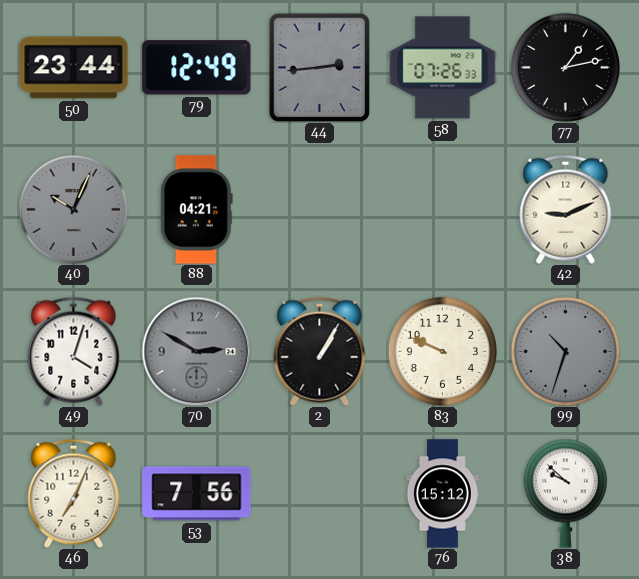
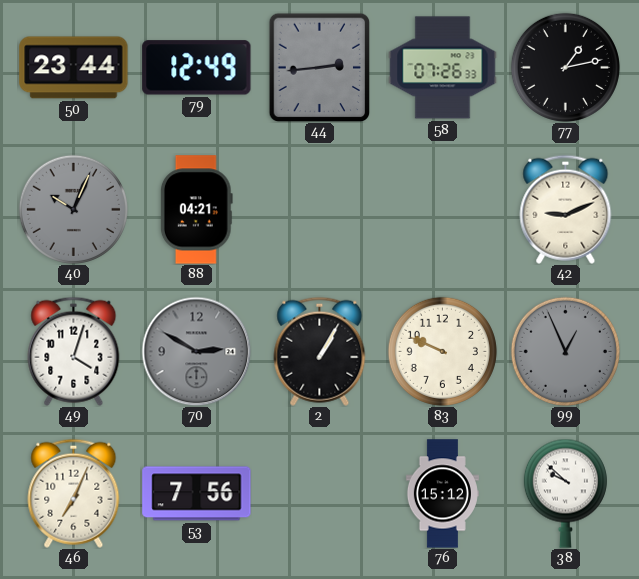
99: 10:33 -> 12:56
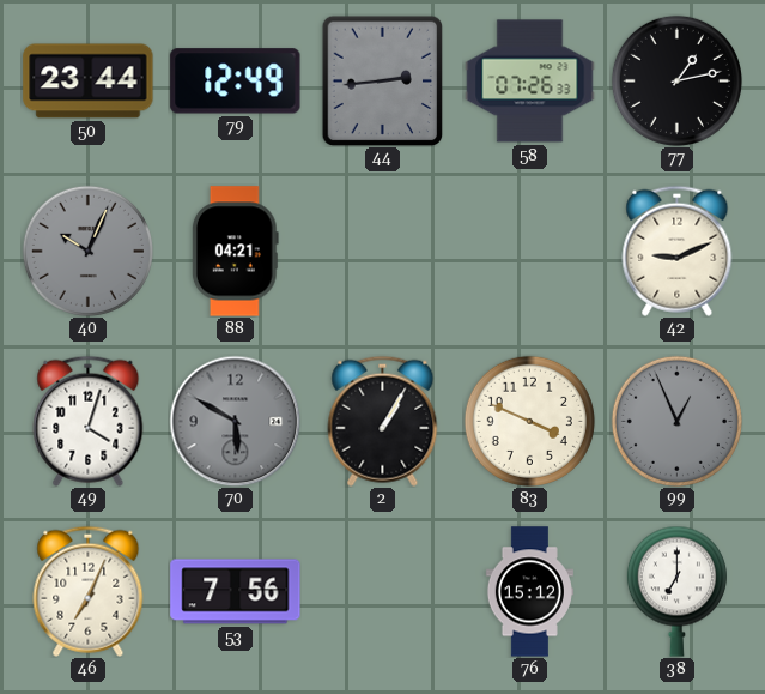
70: 2:50 -> 5:50
83: 9:49 -> 3:49
38: 9:52 -> 7:00
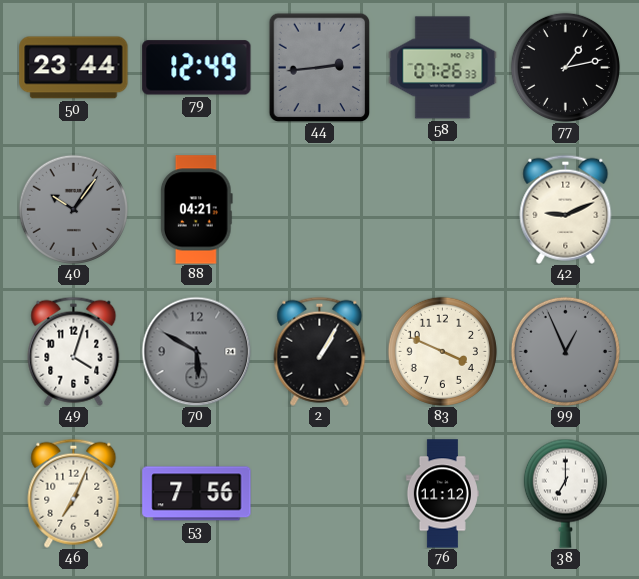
40: 10:04 -> 10:06
76: 15:12 -> 11:12
